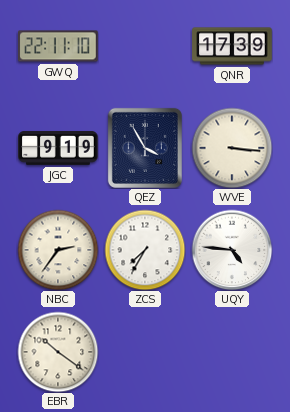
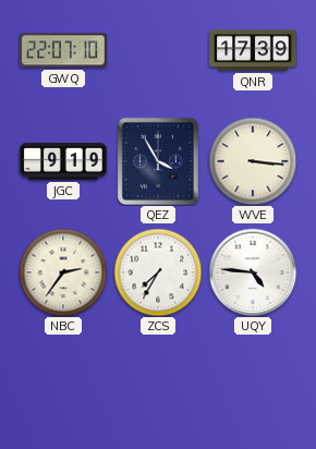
GWQ: 22:11 -> 22:07
EBR: 10:21 -> none
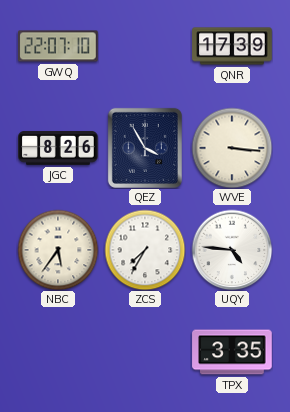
JGC: 9:19 -> 8:26
NBC: 2:36 -> 5:36
TPX: none -> 3:35
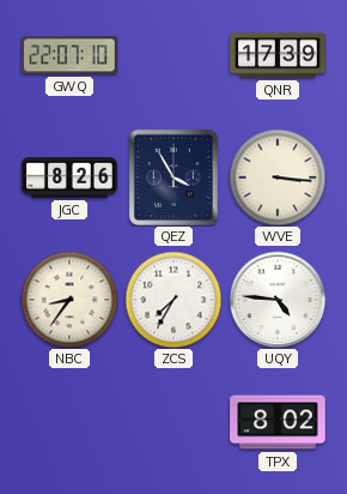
NBC: 5:36 -> 8:36
TPX: 3:35 -> 8:02
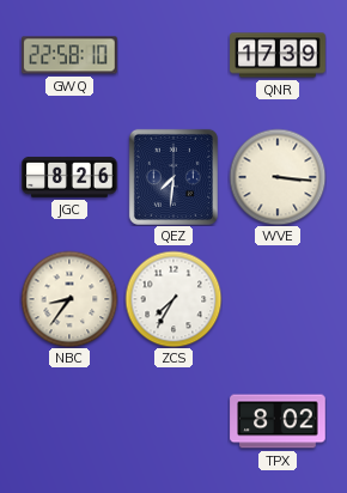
GWQ: 22:07 -> 22:58
QEZ: 3:55 -> 7:31
UQY: 4:46 -> none
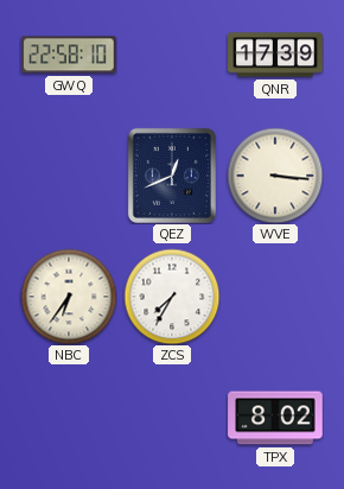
JGC: 8:26 -> none
QEZ: 7:31 -> 12:41
NBC: 8:36 -> 6:36
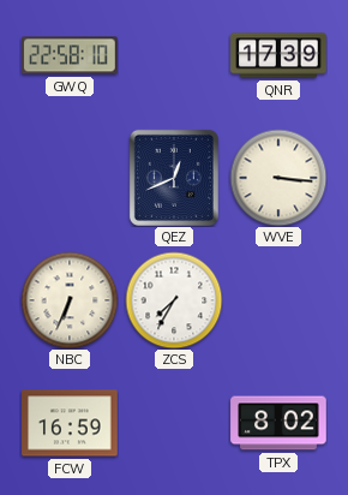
NBC: 6:36 -> 6:34
FCW: none -> 16:59
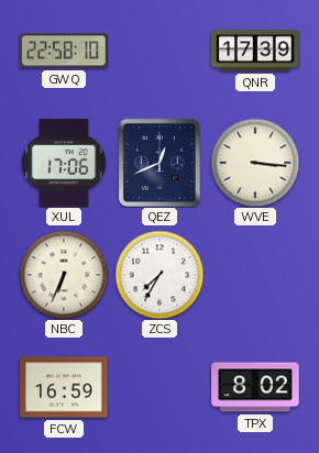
XUL: none -> 17:06
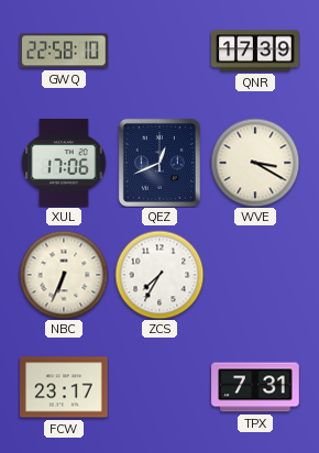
WVE: 3:16 -> 3:20
FCW: 16:59 -> 23:17
TPX: 8:02 -> 7:31
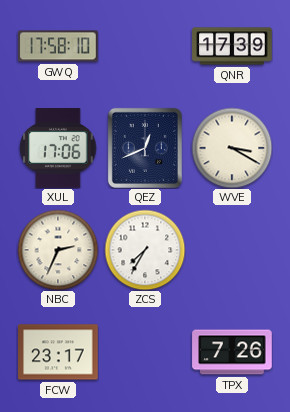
GWQ: 22:58 -> 17:58
NBC: 6:34 -> 2:34
TPX: 7:31 -> 7:26
